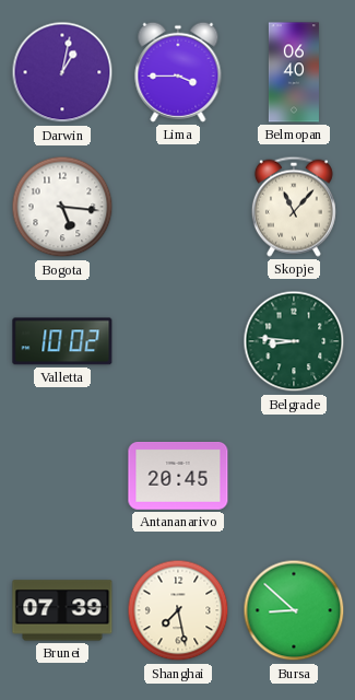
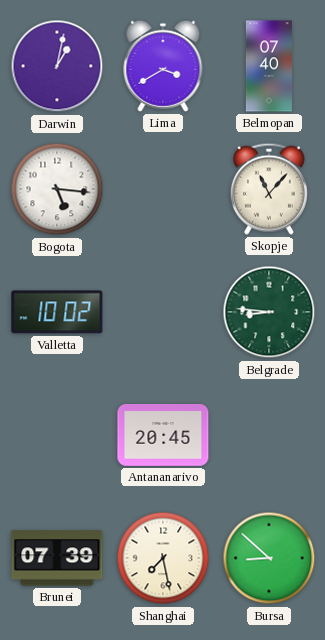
Lima: 3:45 -> 3:40
Belmopan: 06:40 -> 07:40
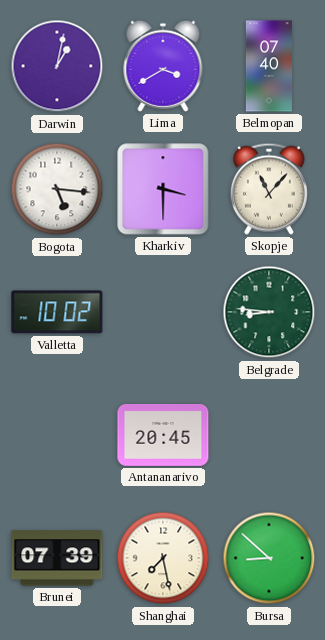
Kharkiv: none -> 3:30
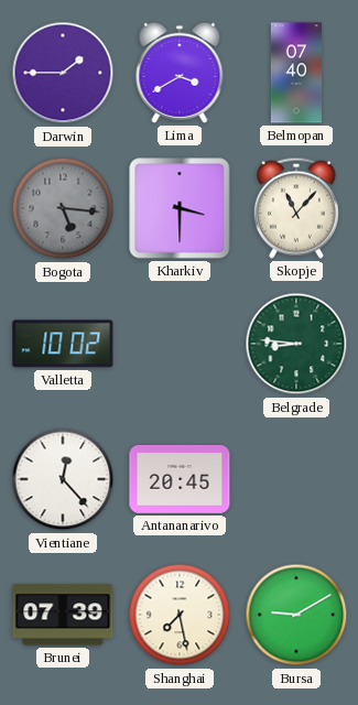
Darwin: 1:02 -> 1:45
Bogota dial: white -> grey
Vientiane: none -> 12:23
Bursa: 8:52 -> 9:10
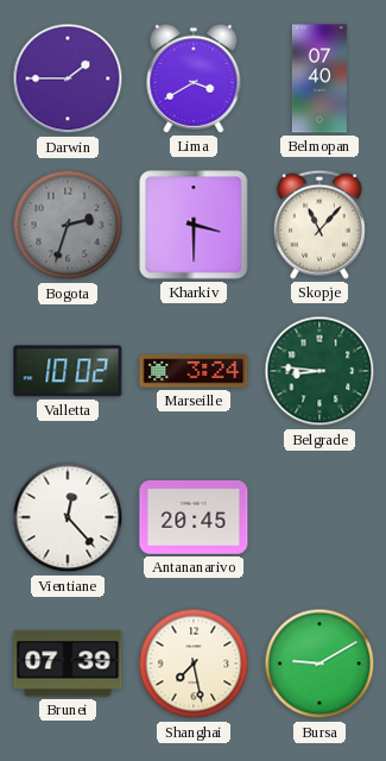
Bogota: 5:16 -> 2:33
Marseille: none -> 3:24
